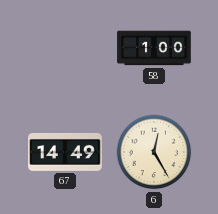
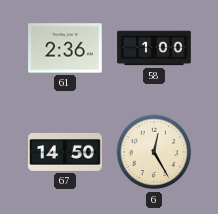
61: none -> 2:36
67: 14:49 -> 14:50
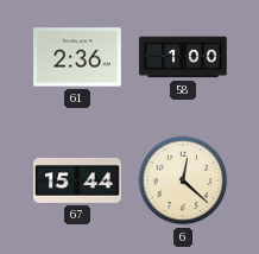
67: 14:50 -> 15:44
6: 12:25 -> 12:22
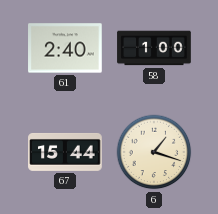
61: 2:36 -> 2:40
6: 12:22 -> 1:18
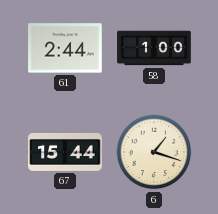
61: 2:40 -> 2:44
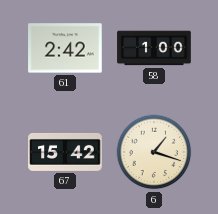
61: 2:44 -> 2:42
67: 15:44 -> 15:42
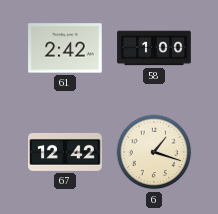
67: 15:42 -> 12:42
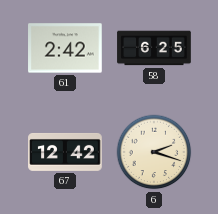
58: 1:00 -> 6:25
6: 1:18 -> 2:18
